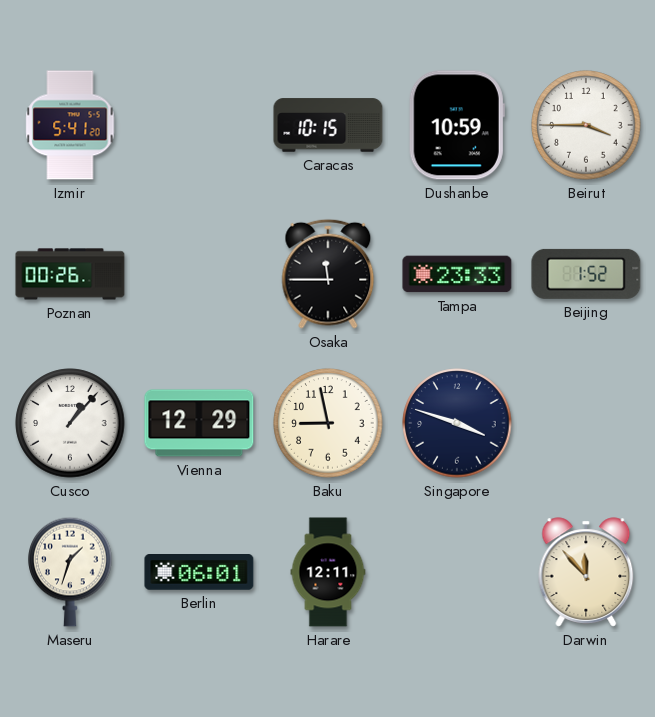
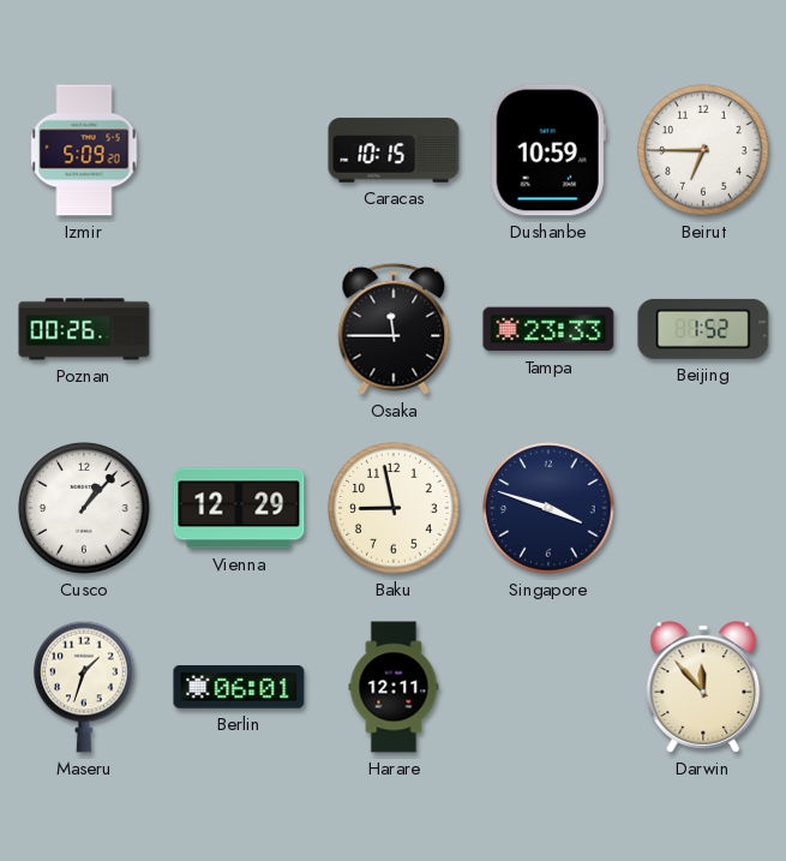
Izmir: 5:41 -> 5:09
Beirut: 3:45 -> 6:45
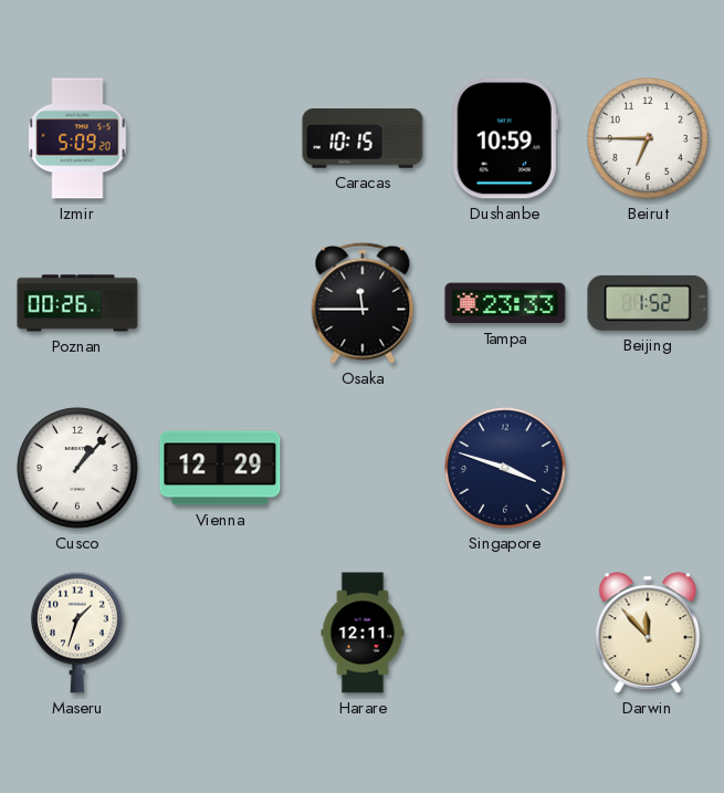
Baku: 8:58 -> none
Berlin: 06:01 -> none
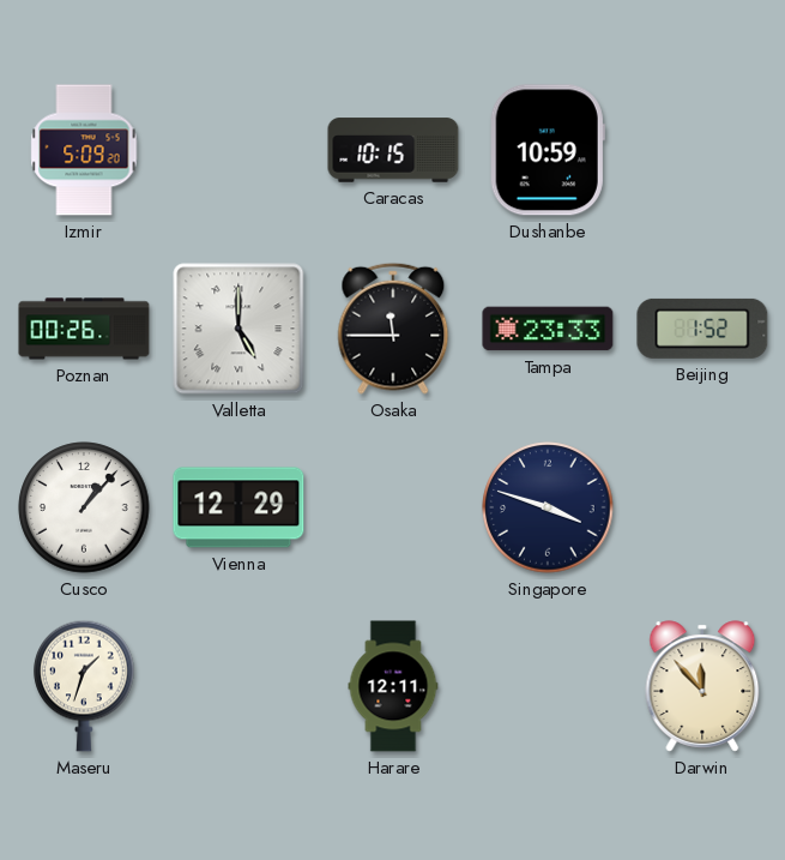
Beirut: 6:45 -> none
Valletta: none -> 5:00
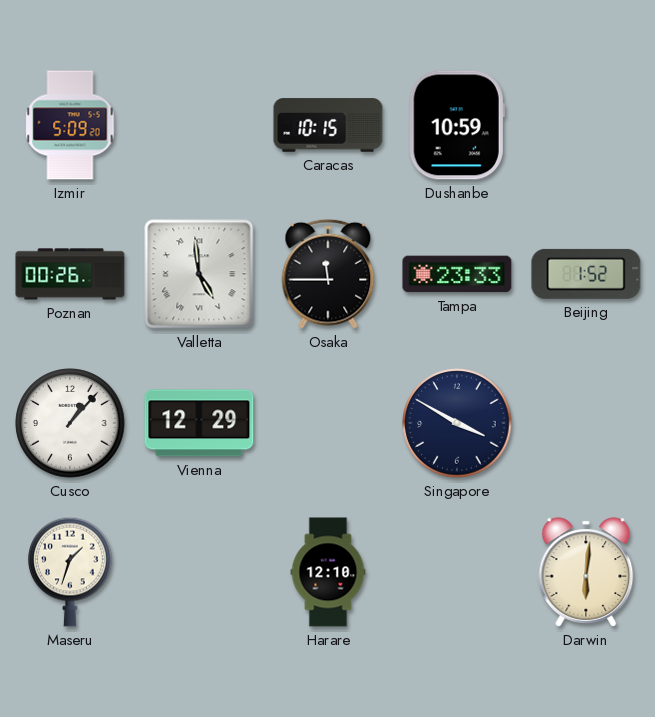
Valletta: 5:00 -> 4:59
Singapore: 3:48 -> 3:50
Harare: 12:11 -> 12:10
Darwin: 11:53 -> 6:01
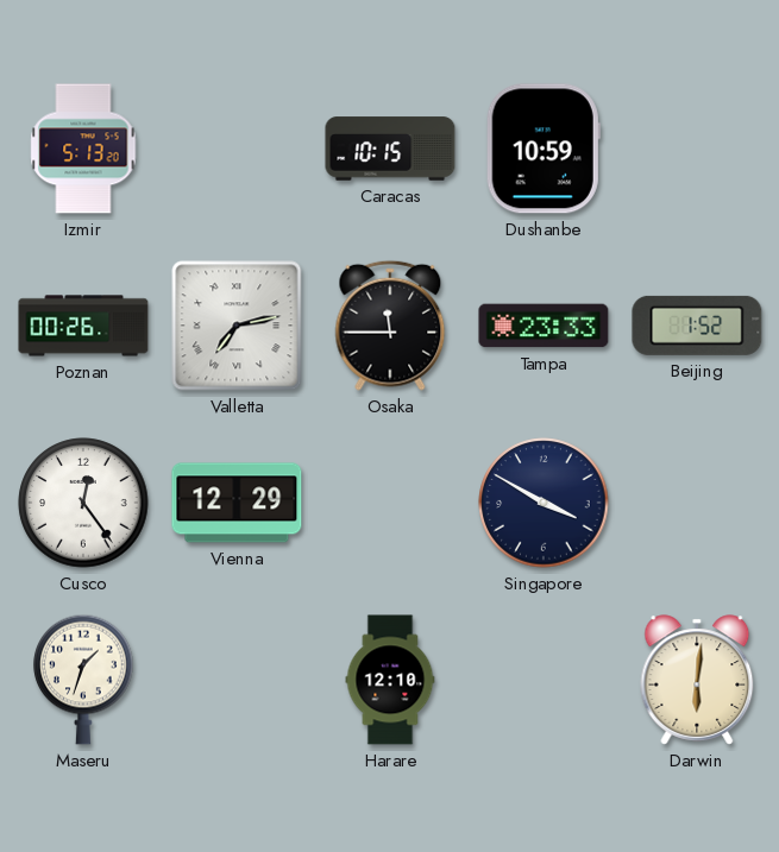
Izmir: 5:09 -> 5:13
Valletta: 4:59 -> 7:13
Cusco: 1:07 -> 12:24
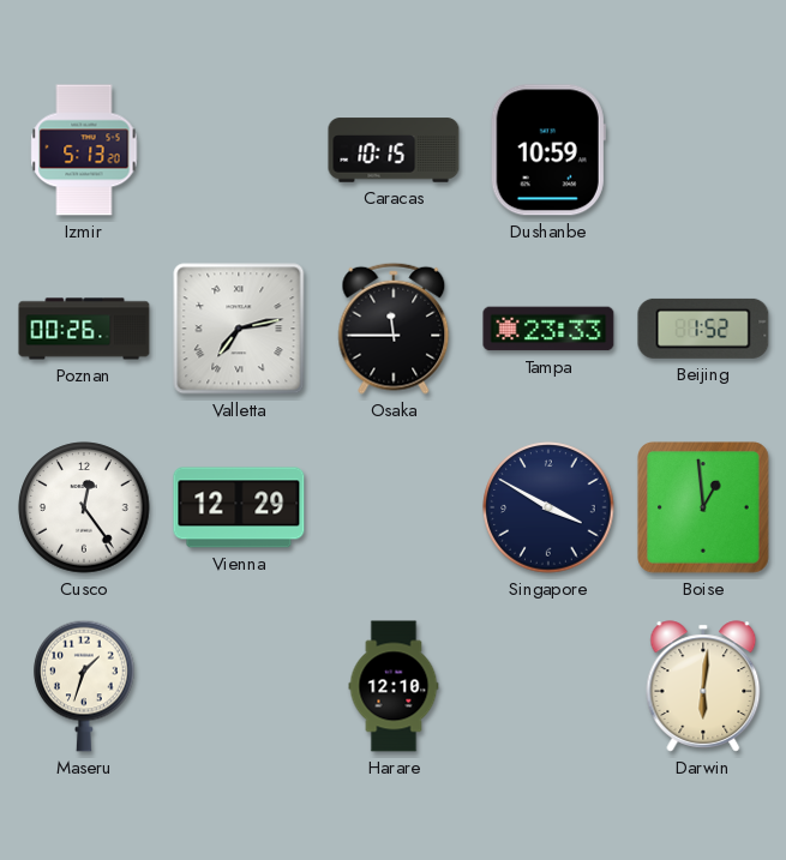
Boise: none -> 12:59
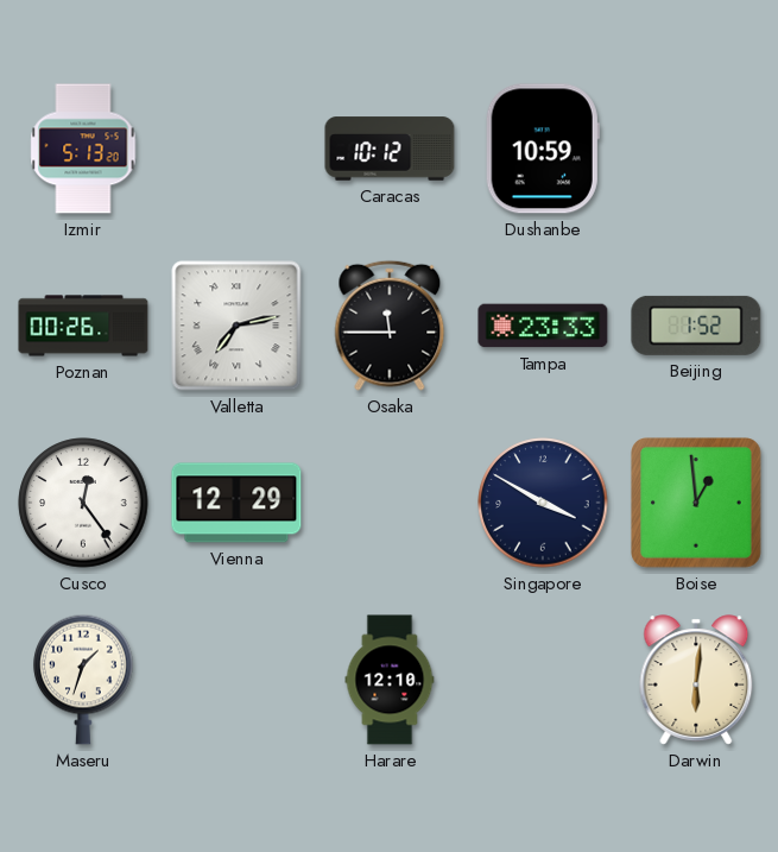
Caracas: 10:15 -> 10:12
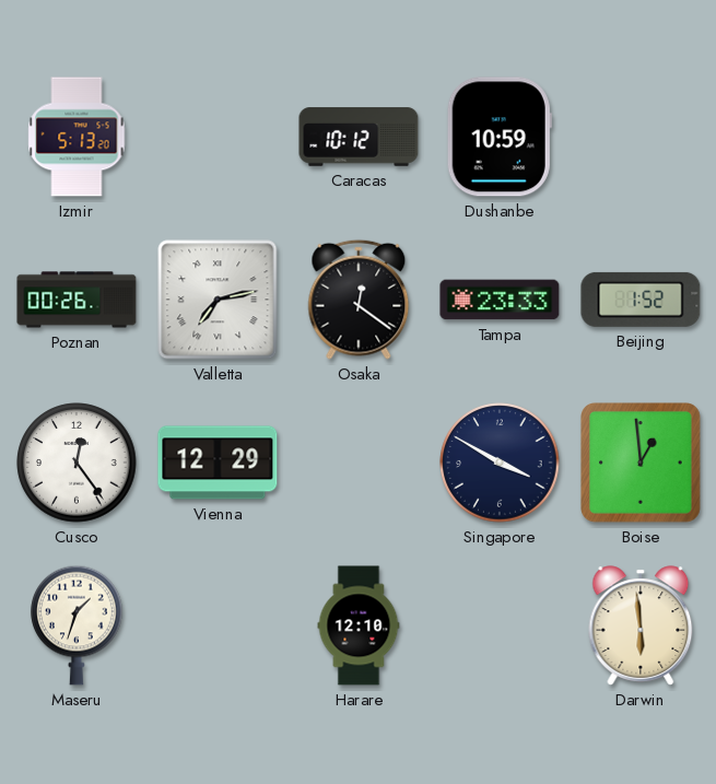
Osaka: 11:45 -> 12:21
Darwin: 6:01 -> 5:59
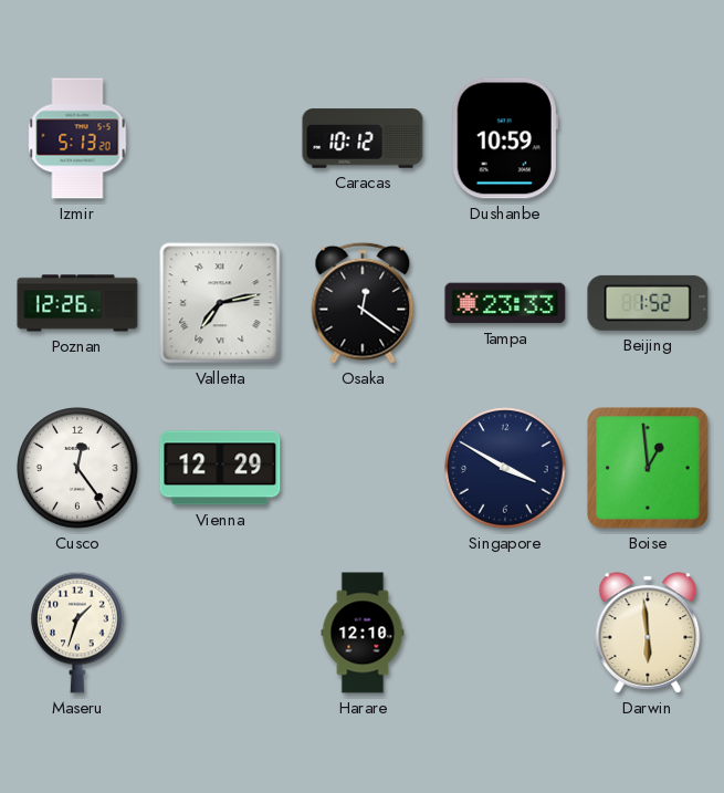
Poznan: 00:26 -> 12:26
